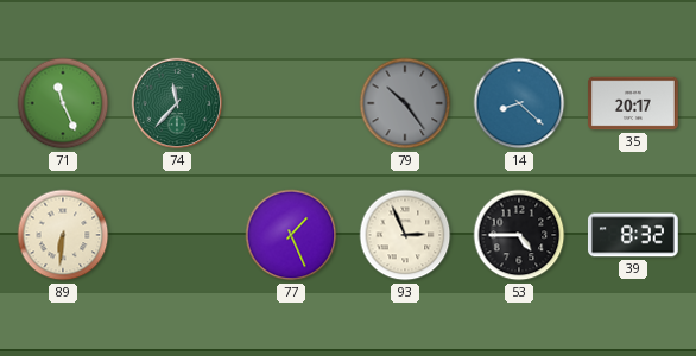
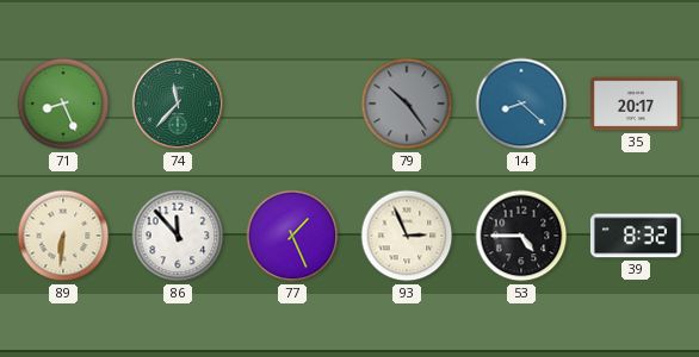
71: 11:26 -> 8:26
86: none -> 11:53
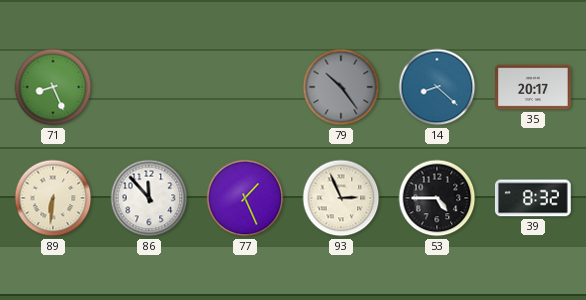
74: 11:37 -> none
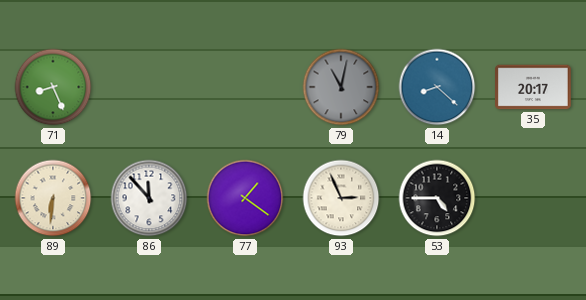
79: 10:24 -> 11:02
77: 1:26 -> 1:21
39: 8:32 -> none
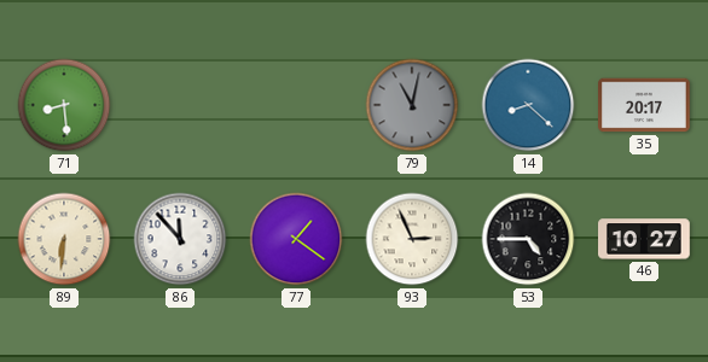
71: 8:26 -> 8:29
46: none -> 10:27
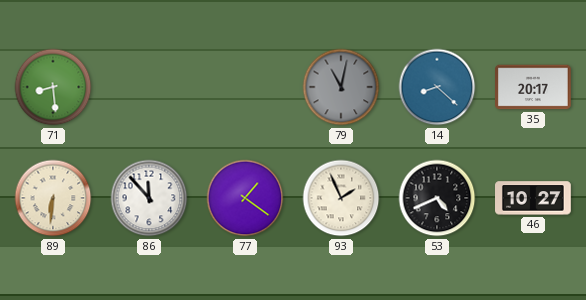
93: 2:56 -> 1:56
53: 4:45 -> 4:41
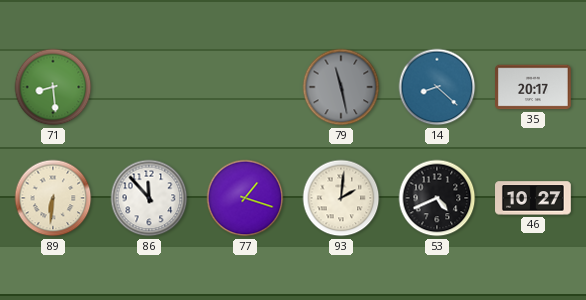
79: 11:02 -> 11:28
77: 1:21 -> 1:18
93: 1:56 -> 2:01
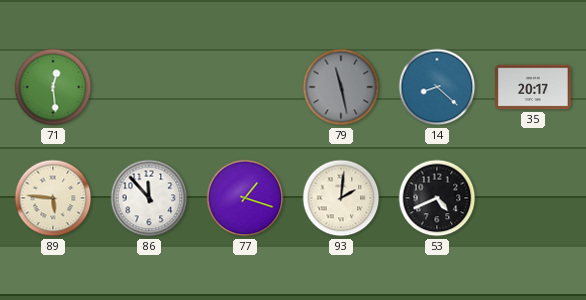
71: 8:29 -> 12:29
89: 6:31 -> 5:46
46: 10:27 -> none
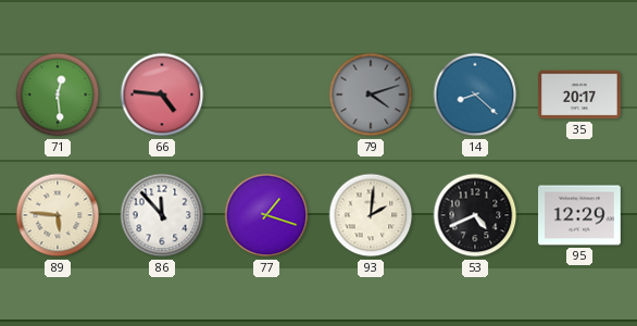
66: none -> 4:46
79: 11:28 -> 4:12
95: none -> 12:29
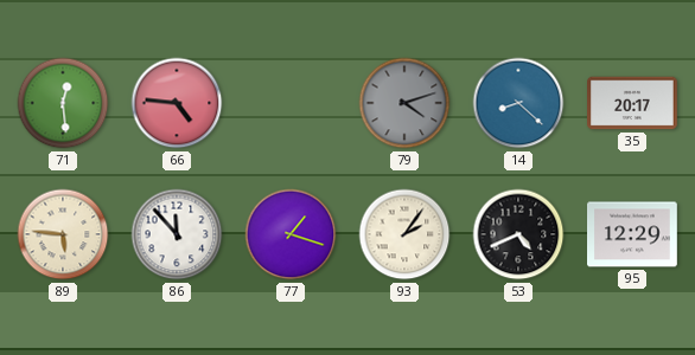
93: 2:01 -> 2:06
